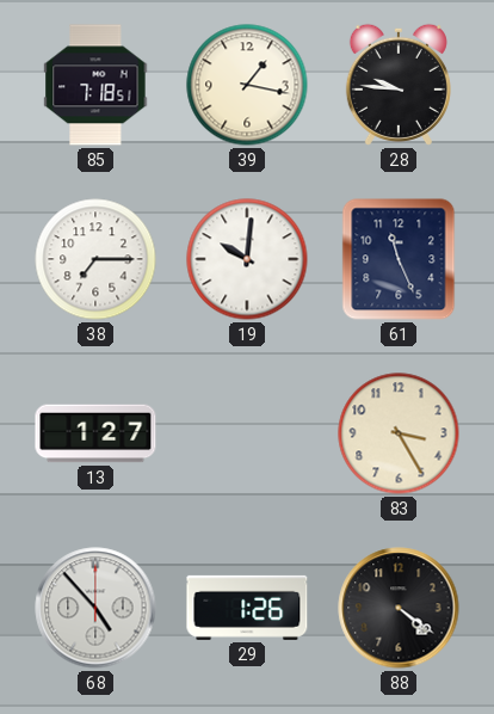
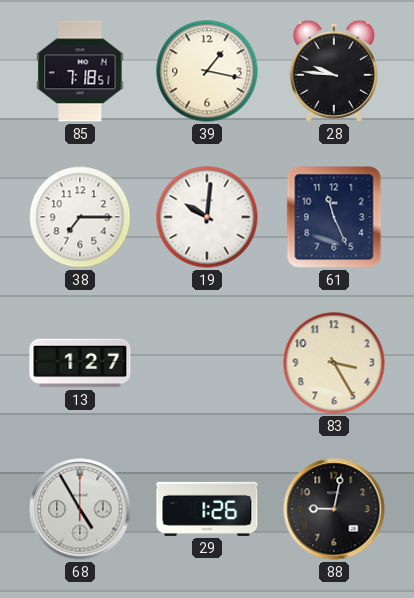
68: 4:53 -> 4:55
88: 4:21 -> 9:02
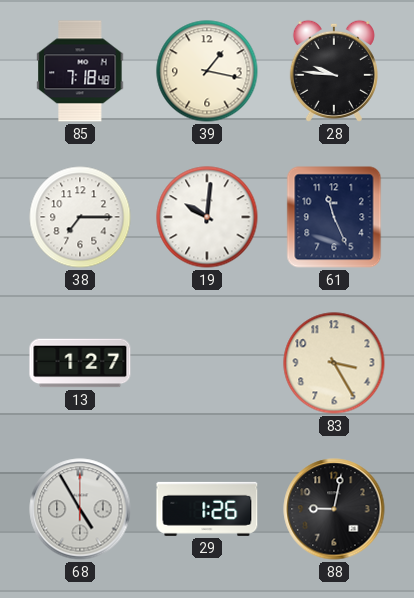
85: 7:18:51 -> 7:18:48
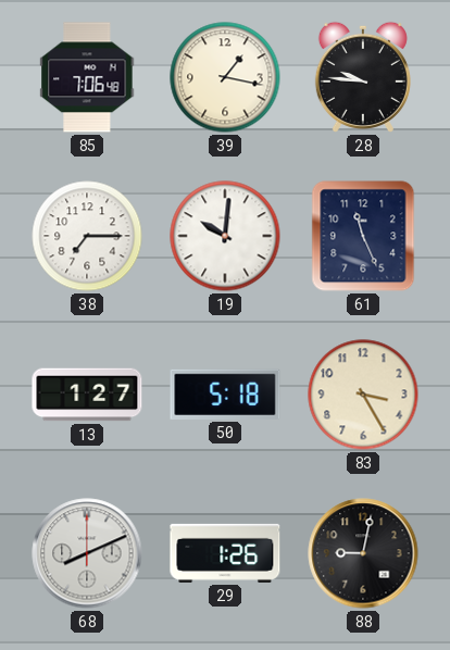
85: 7:18 -> 7:06
50: none -> 5:18
68: 4:55 -> 8:11
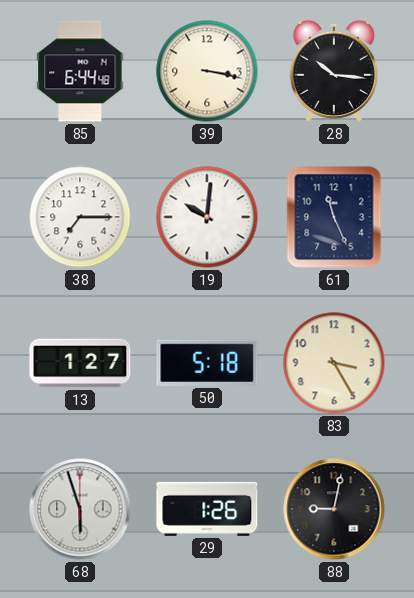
85: 7:06 -> 6:44
39: 1:17 -> 3:17
28: 9:46 -> 10:16
68: 8:11 -> 5:57
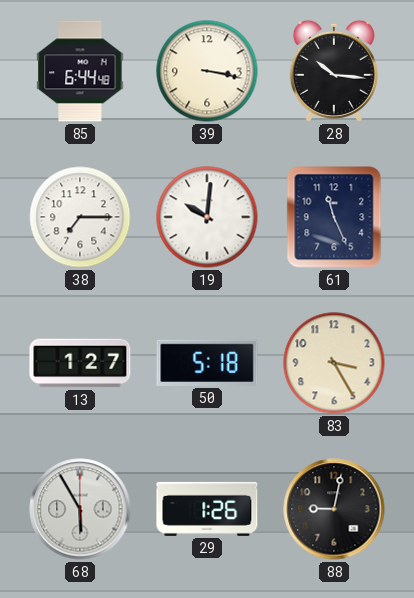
68: 5:57 -> 5:55
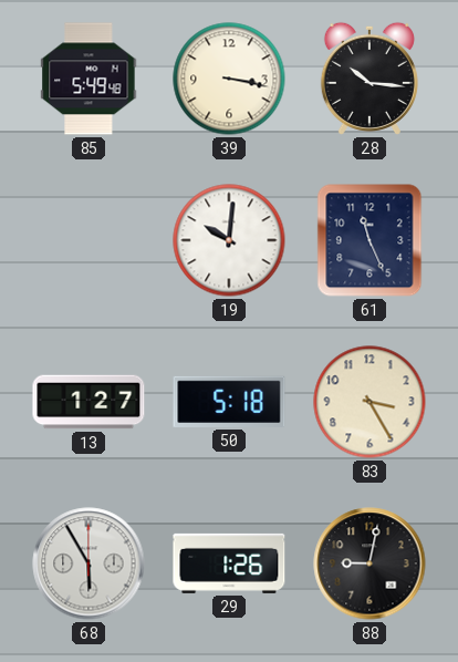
85: 6:44 -> 5:49
38: 7:15 -> none
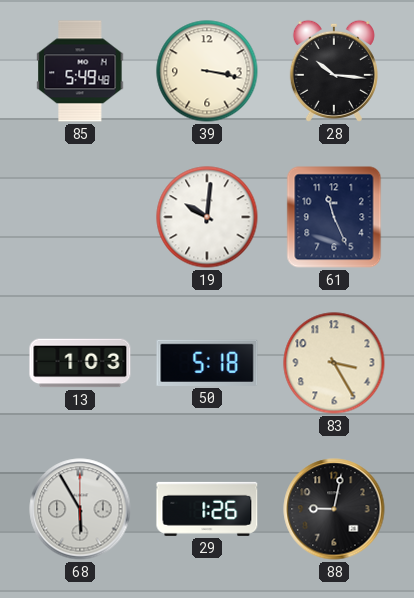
13: 1:27 -> 1:03
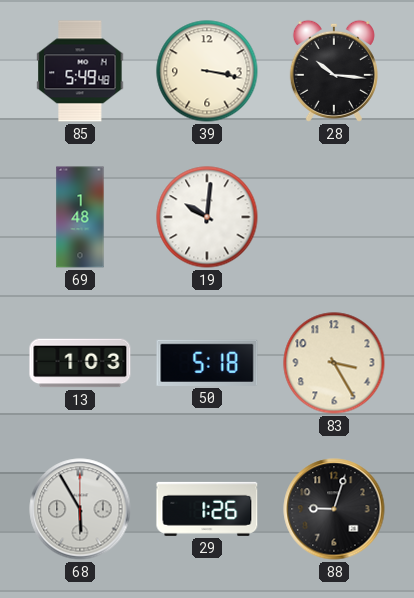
69: none -> 1:48
61: 11:26 -> none
88: 9:02 -> 9:03
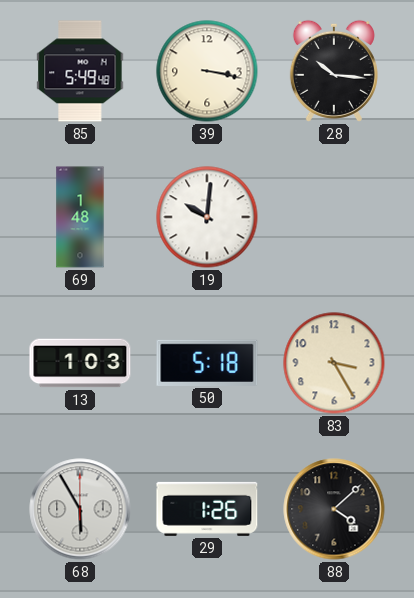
88: 9:03 -> 4:08
